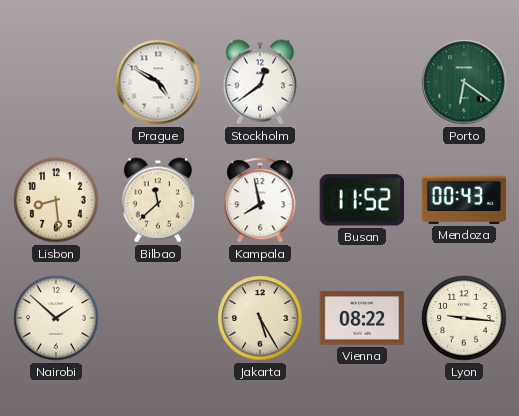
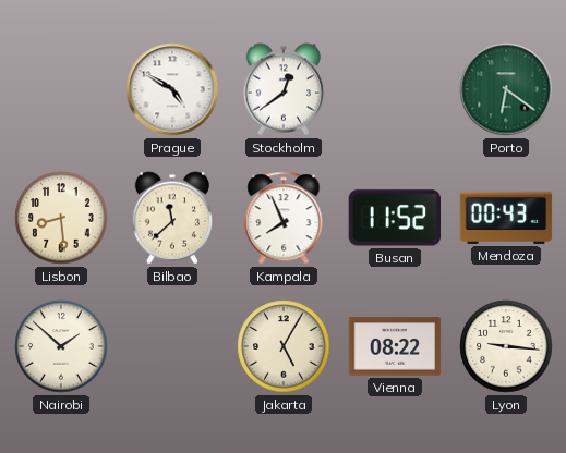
Kampala: 7:58 -> 7:56
Jakarta: 5:25 -> 5:05
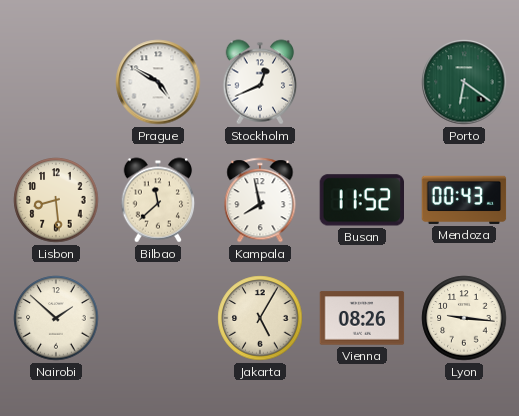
Stockholm: 12:39 -> 12:41
Kampala: 7:56 -> 7:58
Vienna: 08:22 -> 08:26
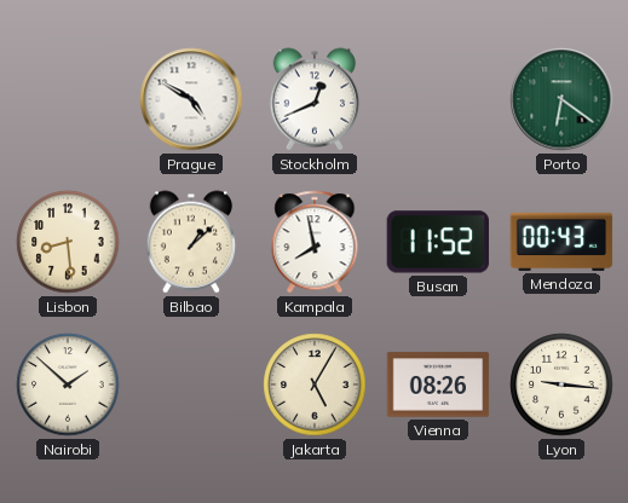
Bilbao: 11:38 -> 1:08
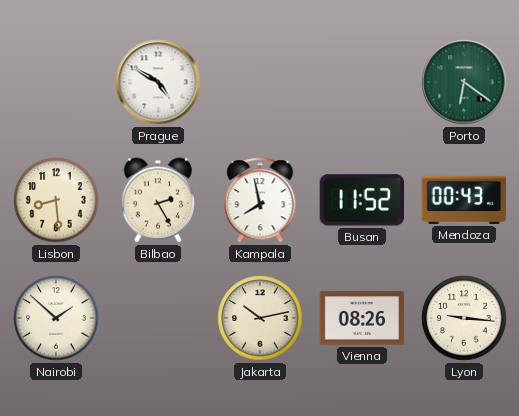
Stockholm: 12:41 -> none
Bilbao: 1:08 -> 2:25
Jakarta: 5:05 -> 10:13
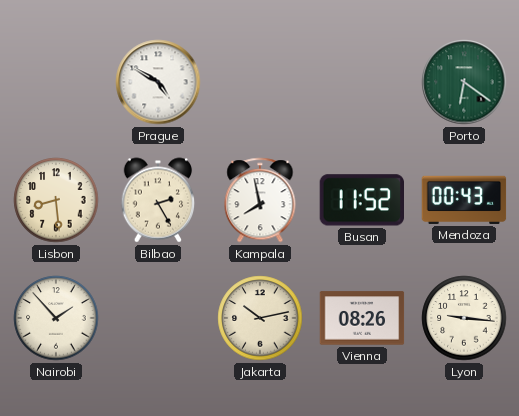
Nairobi: 1:52 -> 1:53
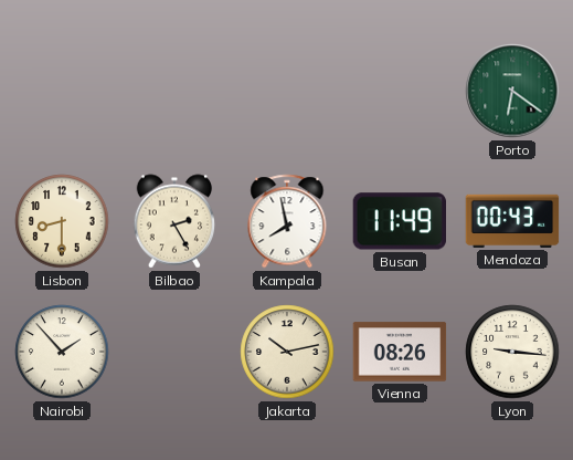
Prague: 4:50 -> none
Lisbon: 8:29 -> 8:30
Busan: 11:52 -> 11:49
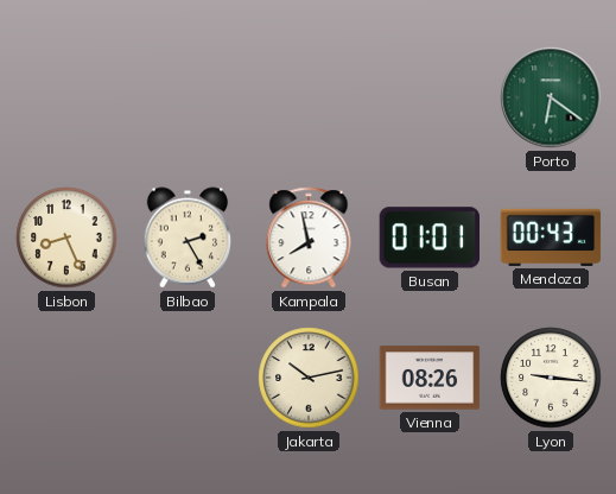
Lisbon: 8:30 -> 8:26
Busan: 11:49 -> 01:01
Nairobi: 1:53 -> none
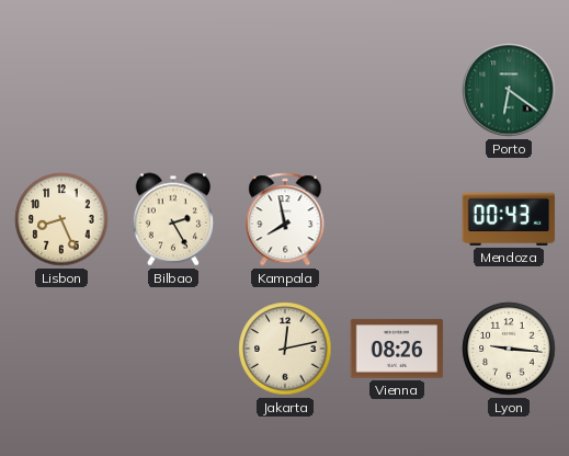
Busan: 01:01 -> none
Jakarta: 10:13 -> 12:13
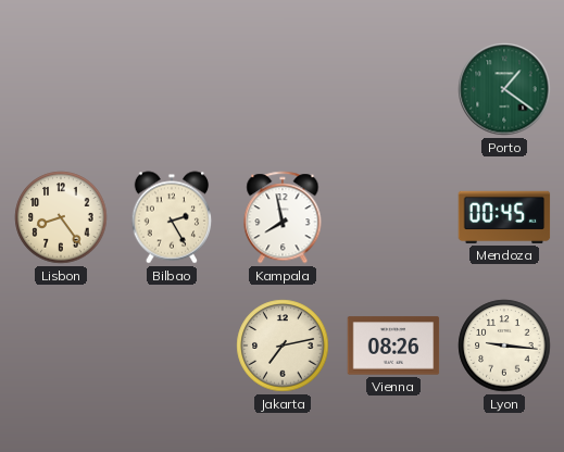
Porto: 6:21 -> 1:21
Lisbon: 8:26 -> 8:24
Mendoza: 00:43 -> 00:45
Jakarta: 12:13 -> 7:13
